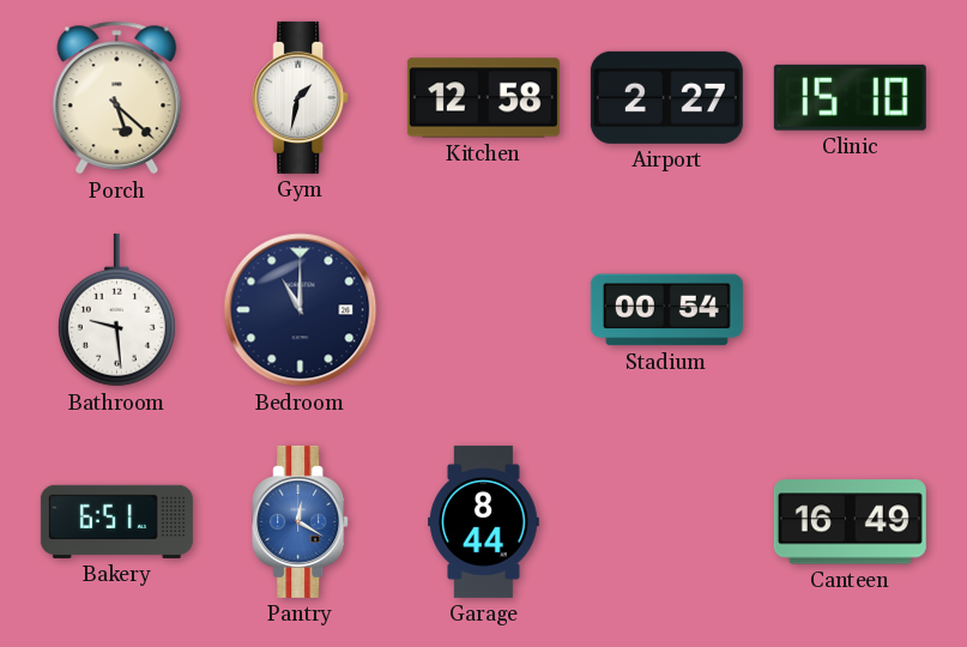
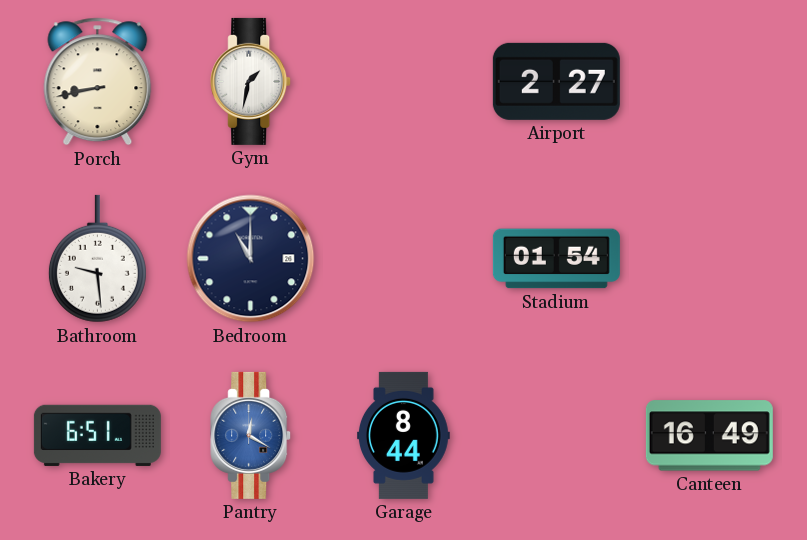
Porch: 5:22 -> 8:43
Kitchen: 12:58 -> none
Clinic: 15:10 -> none
Stadium: 00:54 -> 01:54
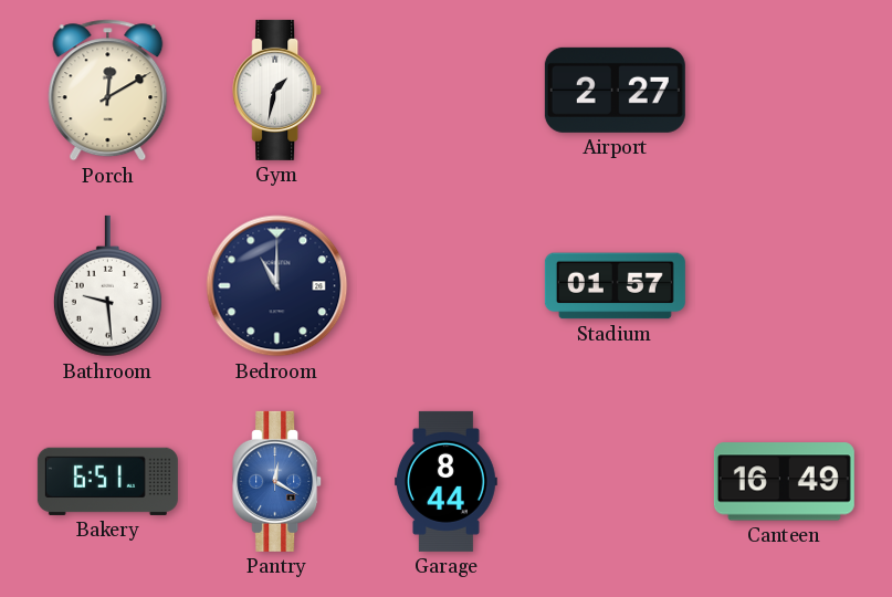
Porch: 8:43 -> 12:10
Stadium: 01:54 -> 01:57
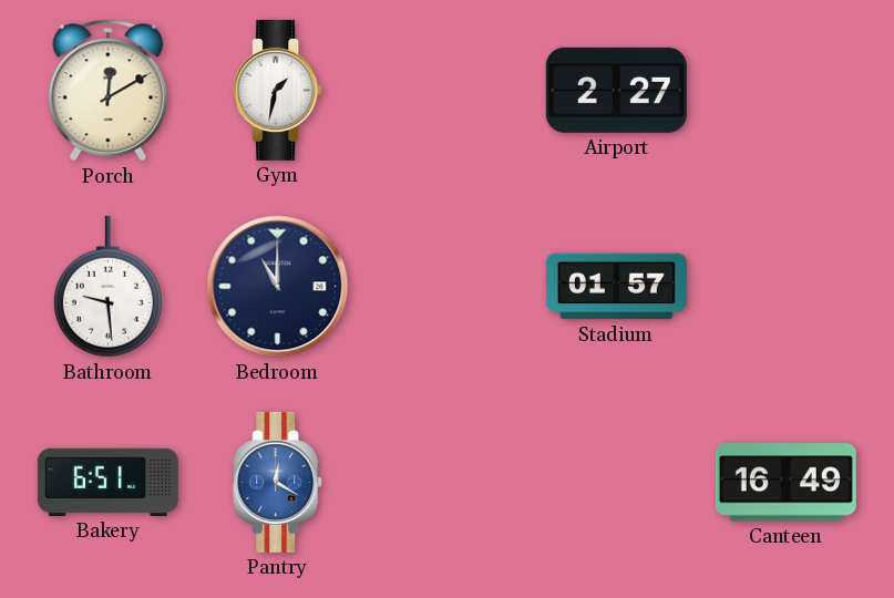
Garage: 8:44 -> none
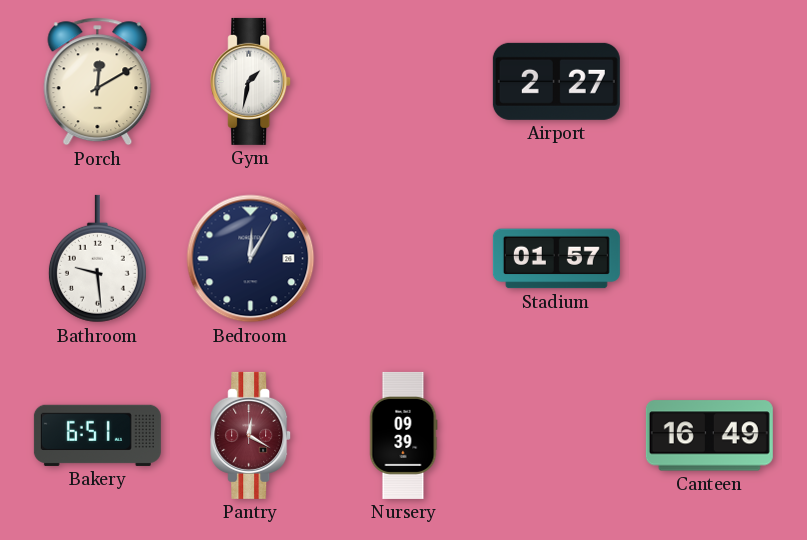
Bedroom: 11:00 -> 12:05
Pantry dial: blue -> burgundy
Nursery: none -> 09:39
